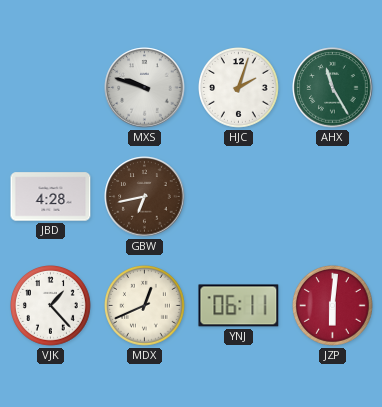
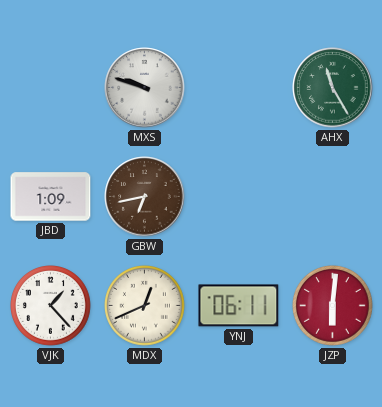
HJC: 2:03 -> none
JBD: 4:28 -> 1:09
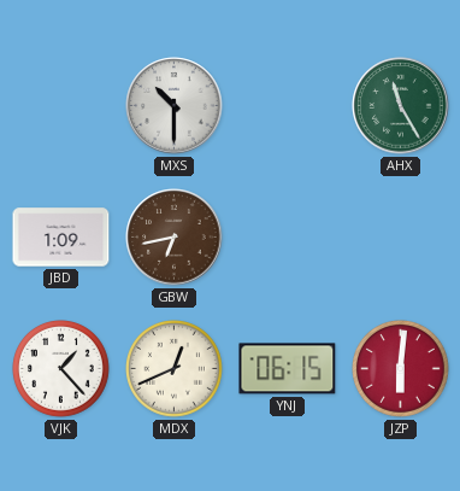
MXS: 9:48 -> 10:30
YNJ: 06:11 -> 06:15
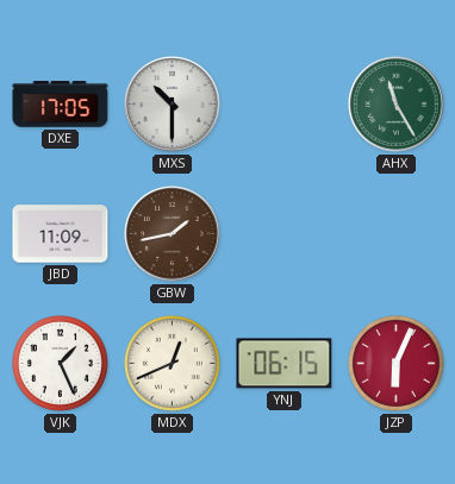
DXE: none -> 17:05
JBD: 1:09 -> 11:09
GBW: 6:43 -> 1:43
VJK: 1:23 -> 1:26
JZP: 6:01 -> 6:04
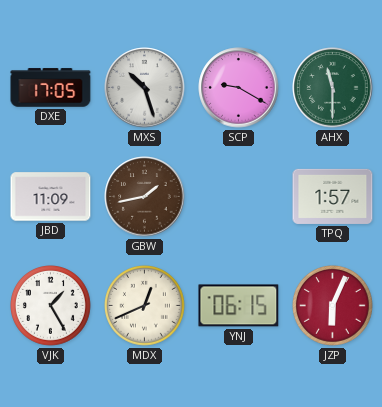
MXS: 10:30 -> 10:27
SCP: none -> 9:20
AHX: 11:25 -> 11:30
TPQ: none -> 1:57
VJK: 1:26 -> 1:25
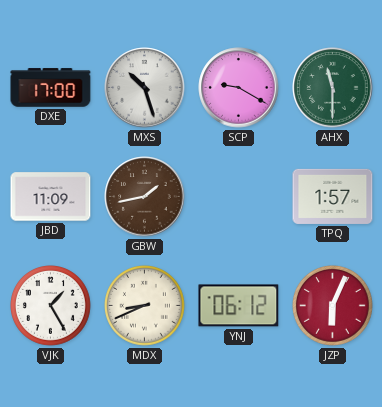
DXE: 17:05 -> 17:00
MDX: 12:41 -> 8:41
YNJ: 06:15 -> 06:12
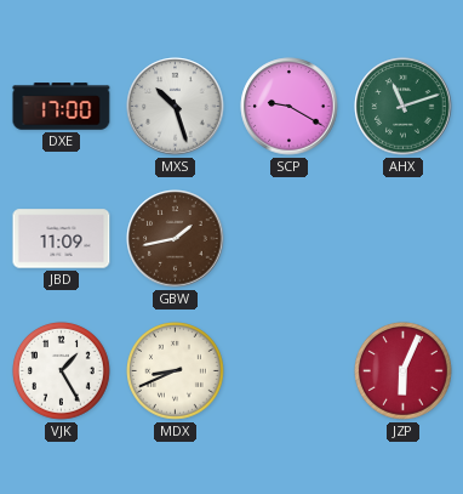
AHX: 11:30 -> 11:12
TPQ: 1:57 -> none
YNJ: 06:12 -> none
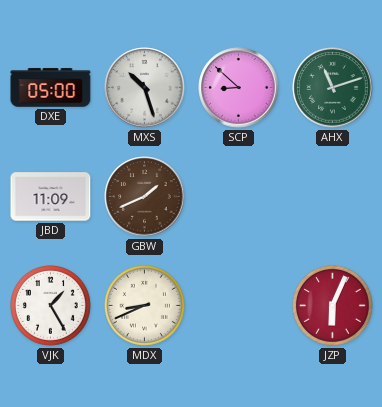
DXE: 17:00 -> 05:00
SCP: 9:20 -> 8:52
GBW: 1:43 -> 1:41
